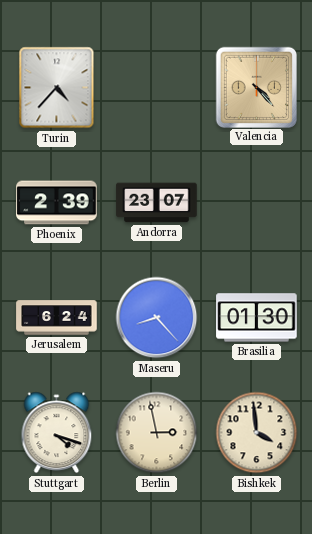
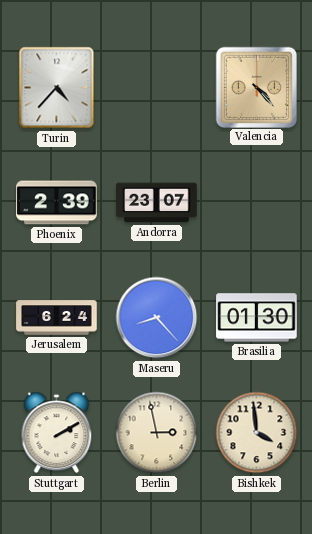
Stuttgart: 4:18 -> 2:10
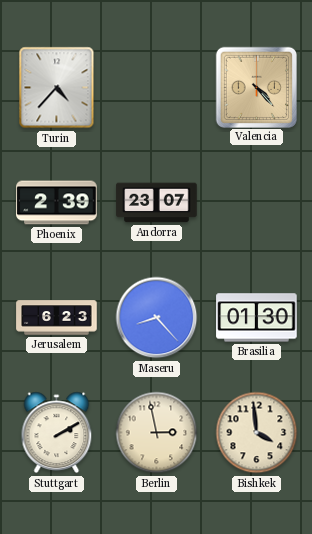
Jerusalem: 6:24 -> 6:23
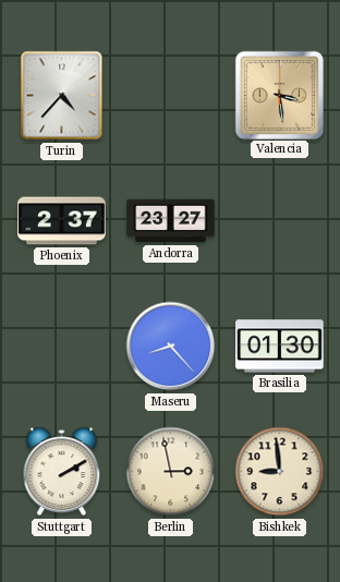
Valencia: 4:23 -> 3:29
Phoenix: 2:39 -> 2:37
Andorra: 23:07 -> 23:27
Jerusalem: 6:23 -> none
Bishkek: 3:59 -> 8:59
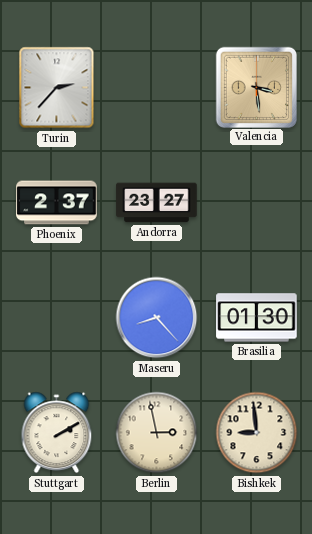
Turin: 4:37 -> 2:37
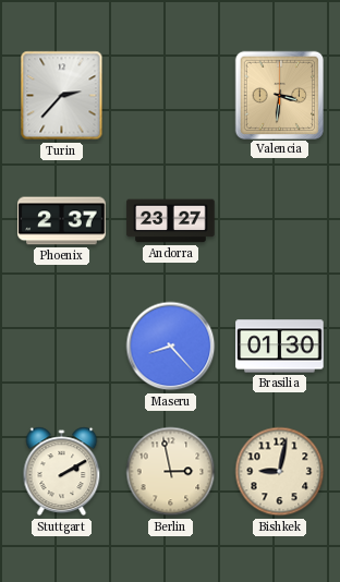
Valencia: 3:29 -> 3:31
Bishkek: 8:59 -> 9:02
